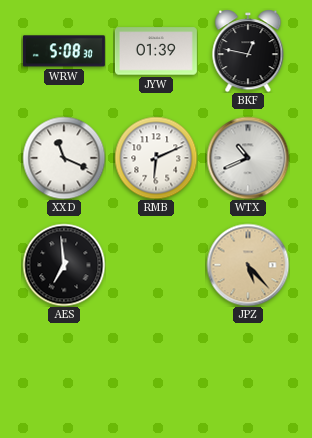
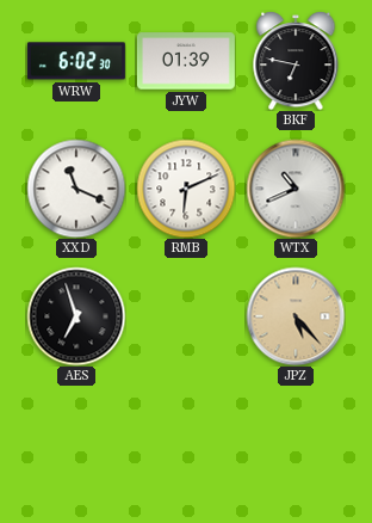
WRW: 5:08 -> 6:02
BKF: 12:47 -> 6:47
AES: 6:59 -> 6:57
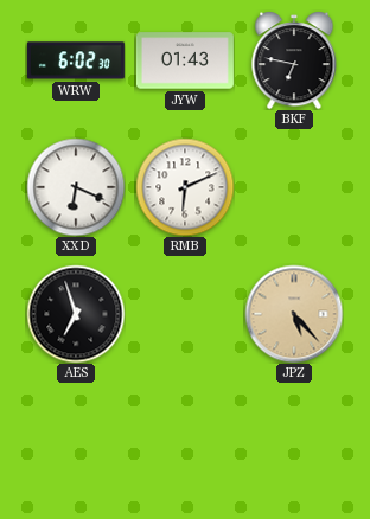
JYW: 01:39 -> 01:43
XXD: 11:19 -> 6:19
WTX: 10:41 -> none
